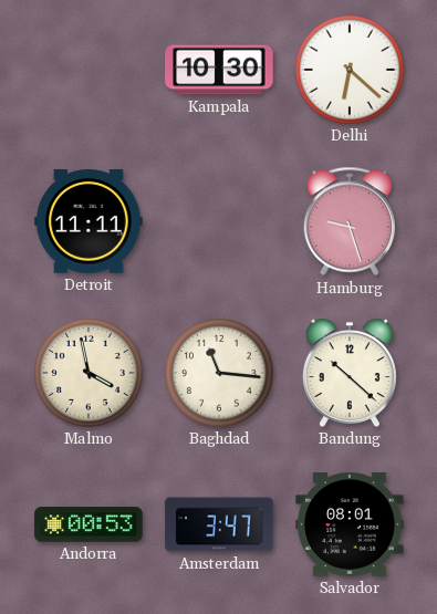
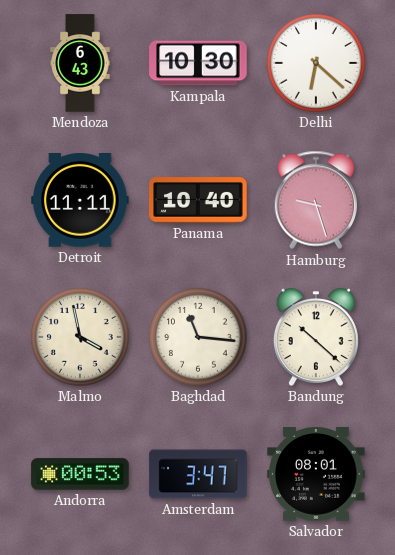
Mendoza: none -> 6:43
Panama: none -> 10:40
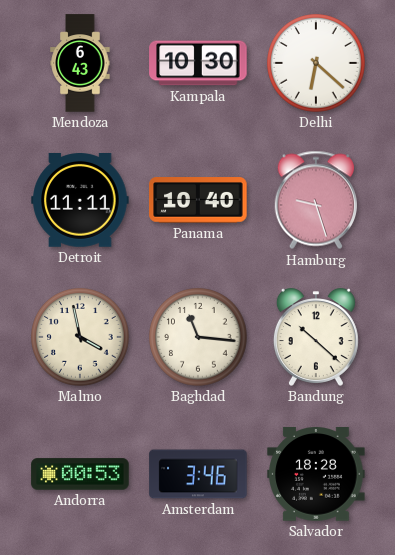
Amsterdam: 3:47 -> 3:46
Salvador: 08:01 -> 18:28
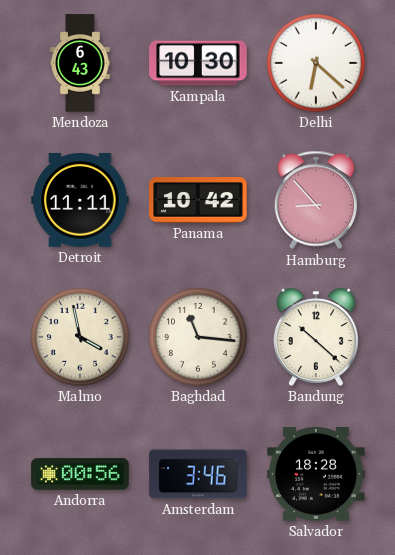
Panama: 10:40 -> 10:42
Hamburg: 9:27 -> 8:53
Andorra: 00:53 -> 00:56
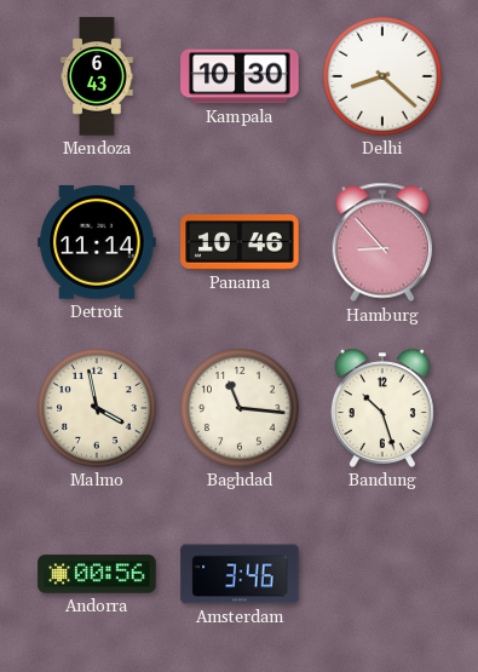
Delhi: 6:22 -> 8:22
Detroit: 11:11 -> 11:14
Panama: 10:42 -> 10:46
Bandung: 10:22 -> 10:27
Salvador: 18:28 -> none
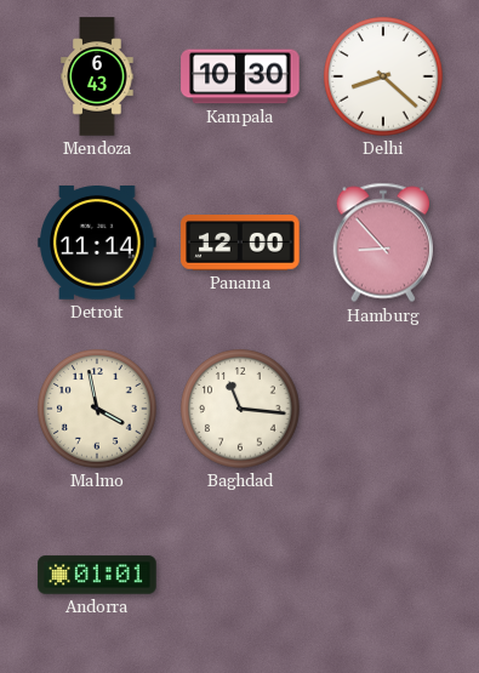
Panama: 10:46 -> 12:00
Bandung: 10:27 -> none
Andorra: 00:56 -> 01:01
Amsterdam: 3:46 -> none
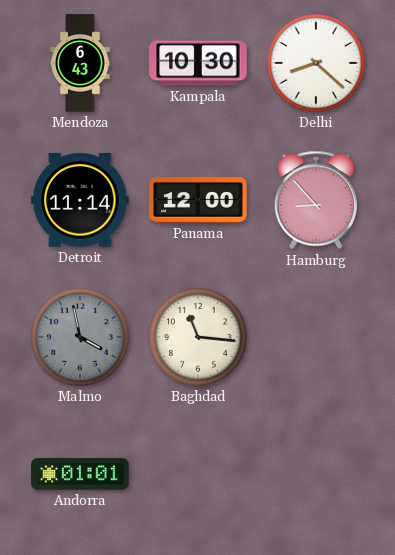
Malmo dial: cream -> grey
